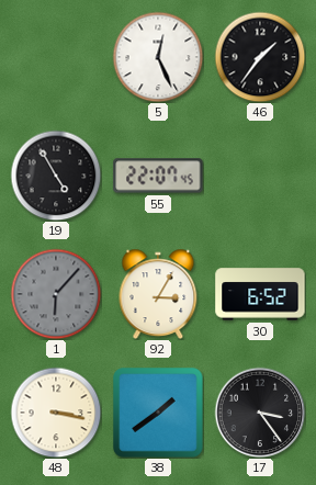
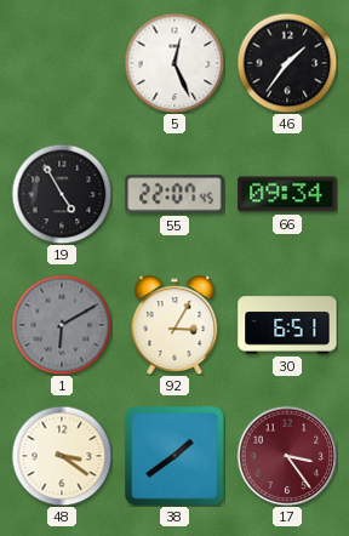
66: none -> 09:34
1: 6:07 -> 6:10
30: 6:52 -> 6:51
48: 3:17 -> 3:21
17 dial: black -> burgundy
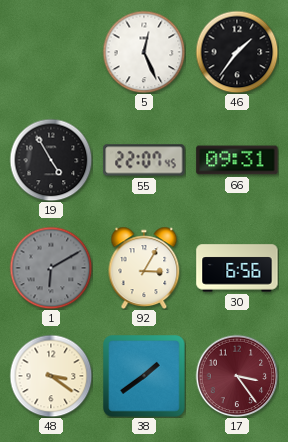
66: 09:34 -> 09:31
30: 6:51 -> 6:56
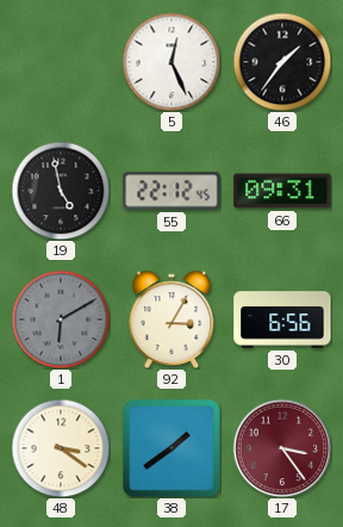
19: 4:55 -> 4:58
55: 22:07 -> 22:12
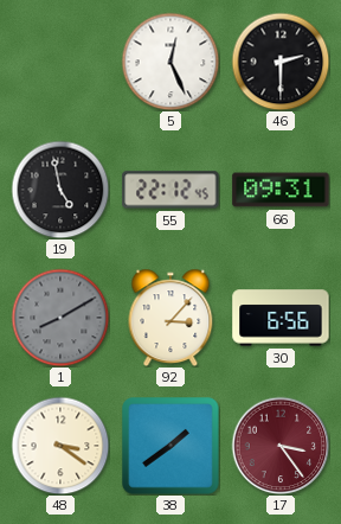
46: 1:36 -> 2:30
1: 6:10 -> 8:10
92: 3:05 -> 3:07
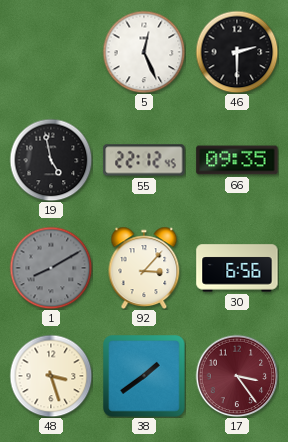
66: 09:31 -> 09:35
48: 3:21 -> 3:27
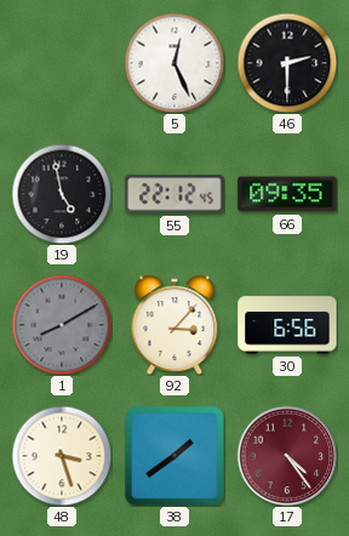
17: 3:24 -> 4:24
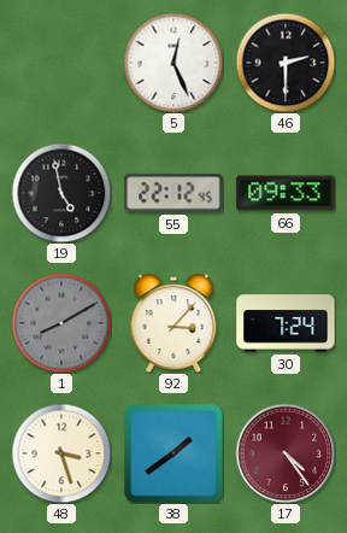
66: 09:35 -> 09:33
30: 6:56 -> 7:24
